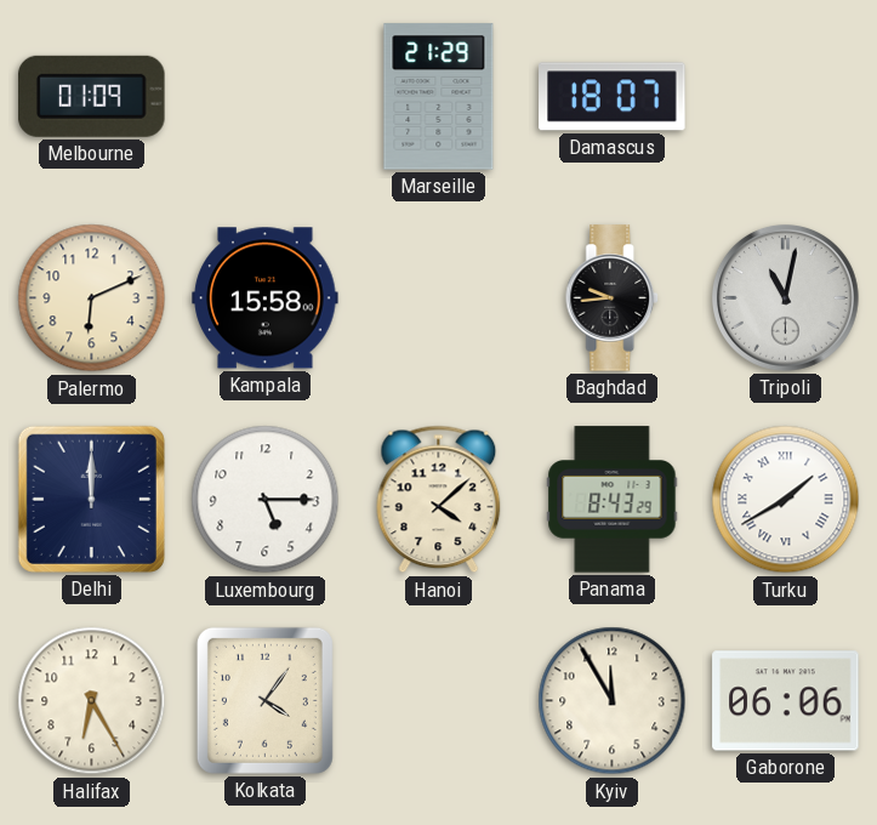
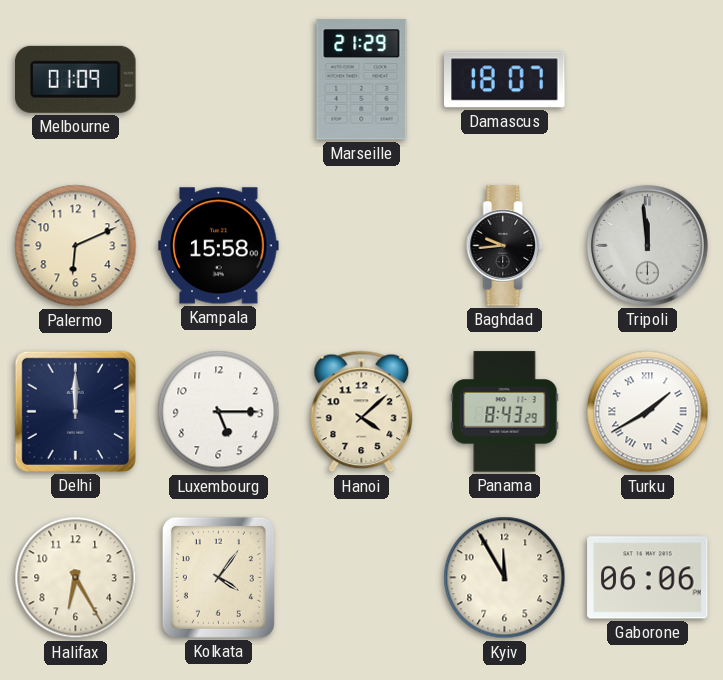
Tripoli: 11:02 -> 11:59
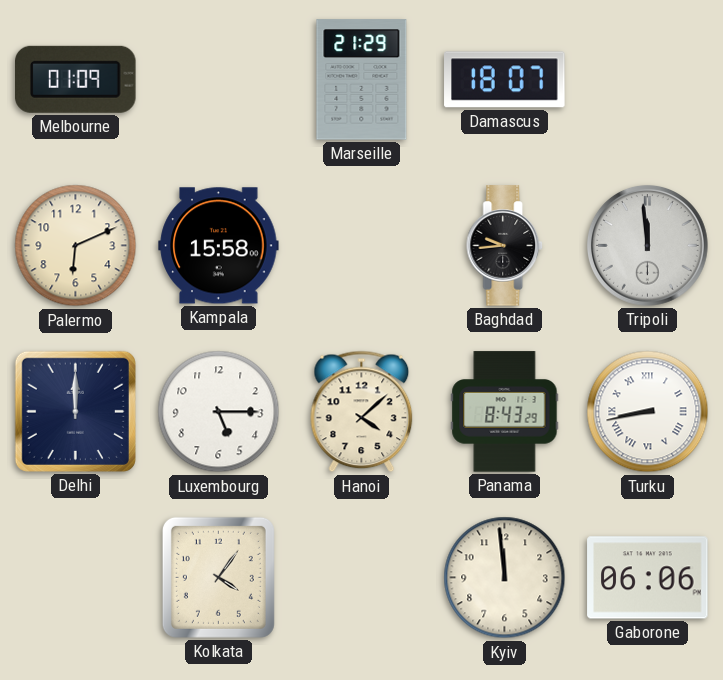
Turku: 1:40 -> 8:43
Halifax: 6:25 -> none
Kyiv: 11:55 -> 11:59
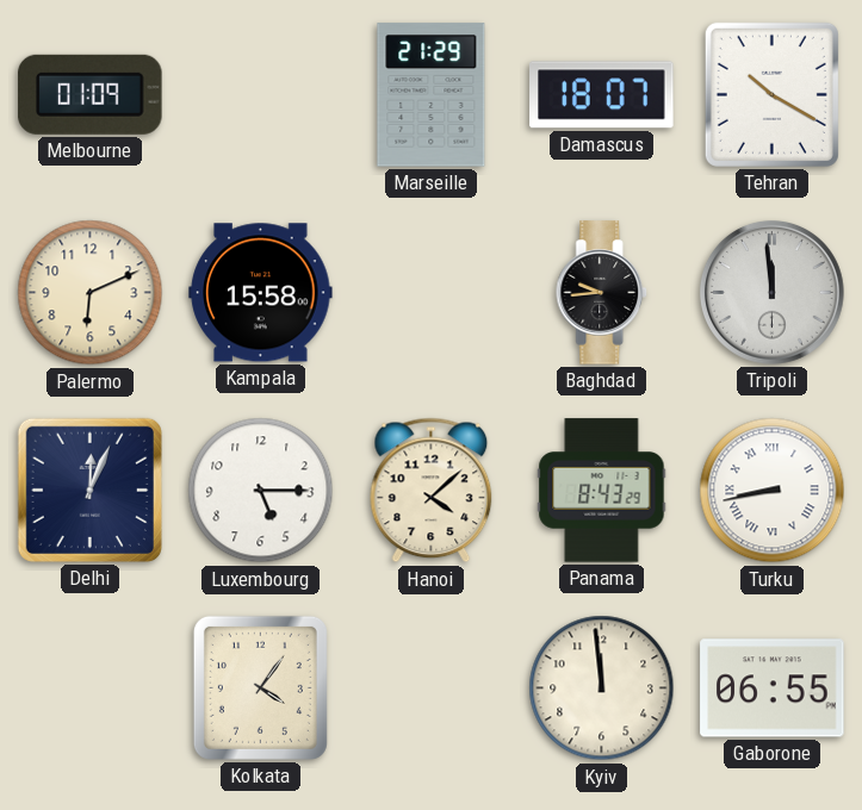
Tehran: none -> 10:20
Delhi: 12:00 -> 12:04
Gaborone: 06:06 -> 06:55
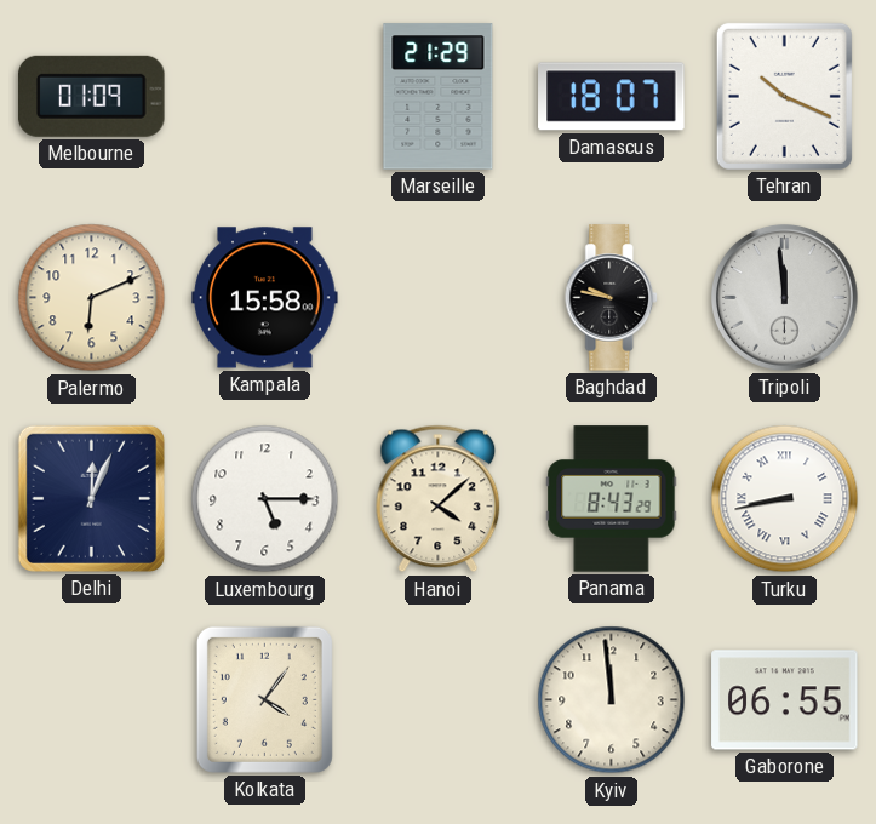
Tehran: 10:20 -> 10:19
Baghdad: 9:44 -> 9:47
